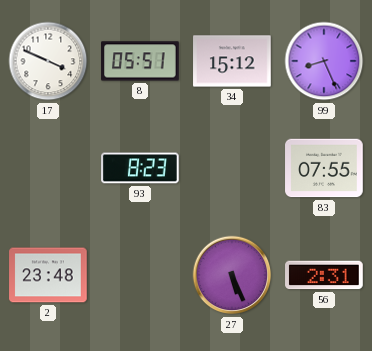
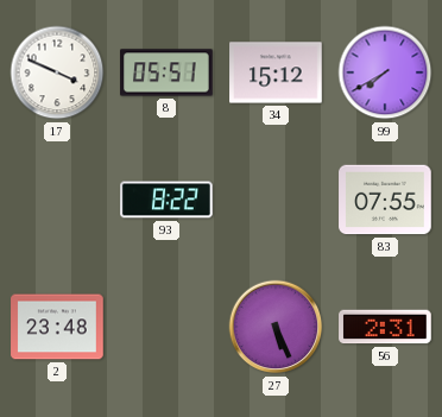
99: 8:26 -> 7:40
93: 8:23 -> 8:22
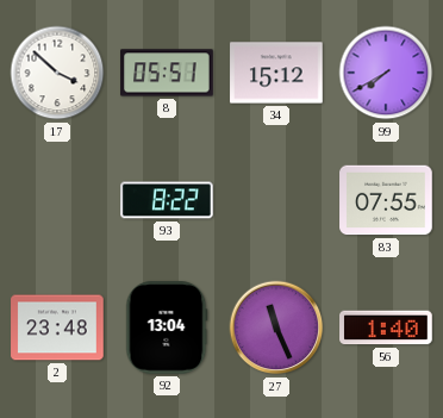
17: 3:49 -> 3:52
92: none -> 13:04
27: 5:26 -> 11:26
56: 2:31 -> 1:40
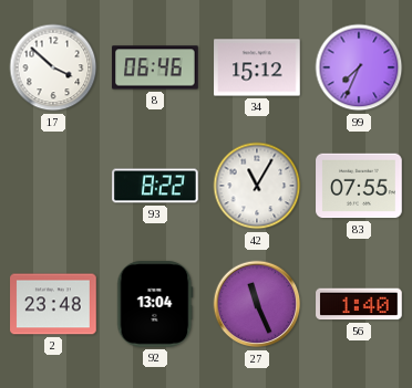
8: 05:51 -> 06:46
99: 7:40 -> 7:34
42: none -> 11:05
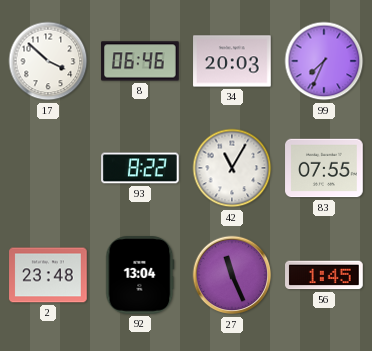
34: 15:12 -> 20:03
56: 1:40 -> 1:45
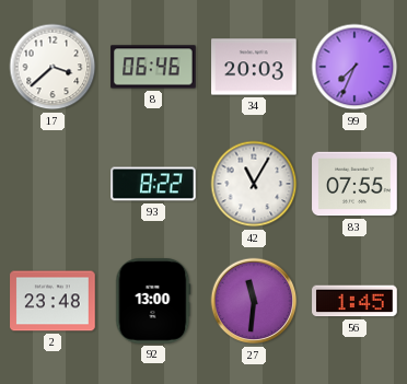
17: 3:52 -> 3:38
92: 13:04 -> 13:00
27: 11:26 -> 11:31
